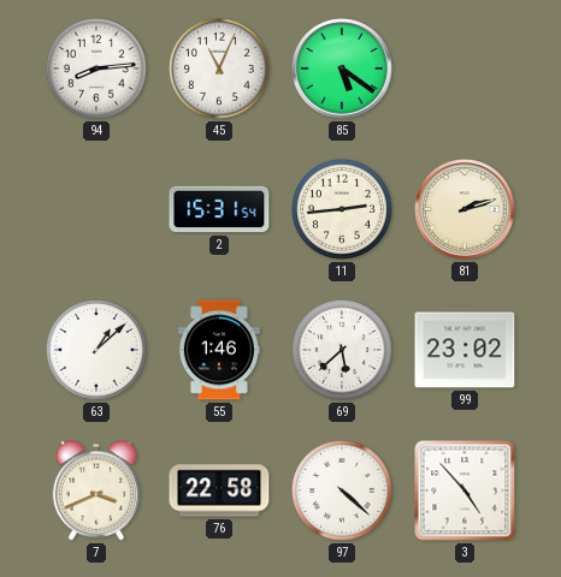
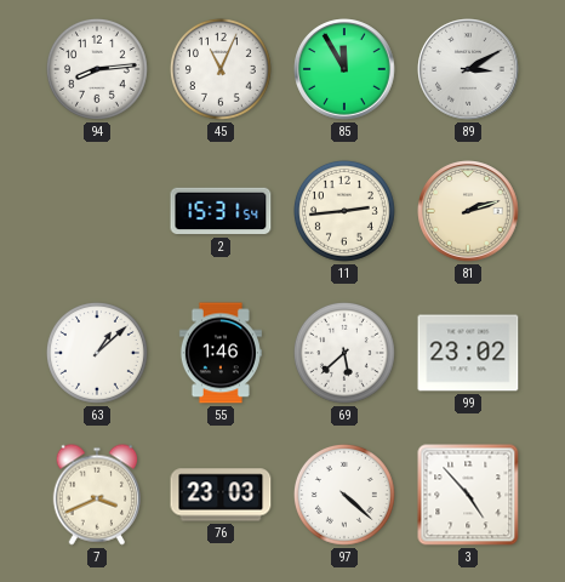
85: 5:21 -> 11:55
89: none -> 3:10
76: 22:58 -> 23:03
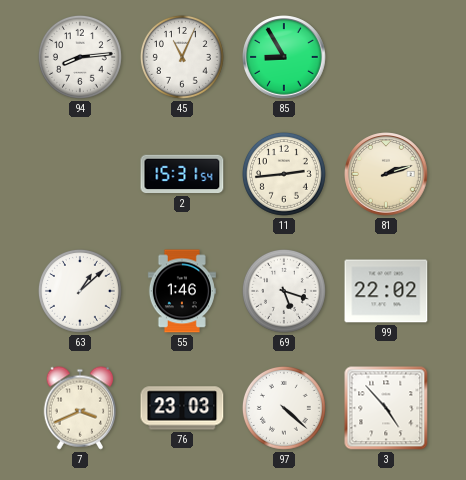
85: 11:55 -> 8:55
89: 3:10 -> none
69: 5:38 -> 5:18
99: 23:02 -> 22:02
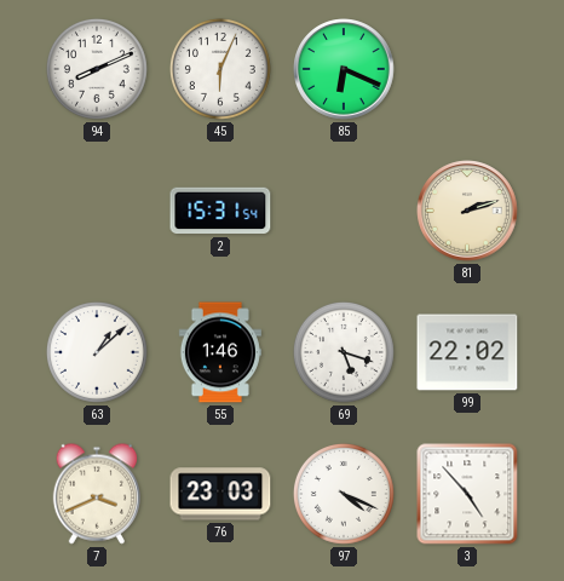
94: 8:14 -> 8:11
45: 11:04 -> 6:04
85: 8:55 -> 6:19
11: 2:44 -> none
97: 4:22 -> 4:19
